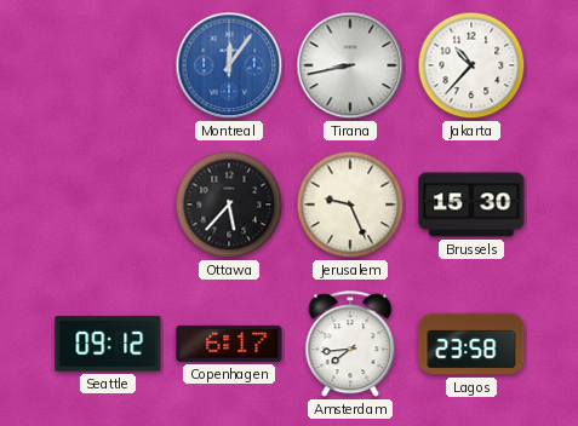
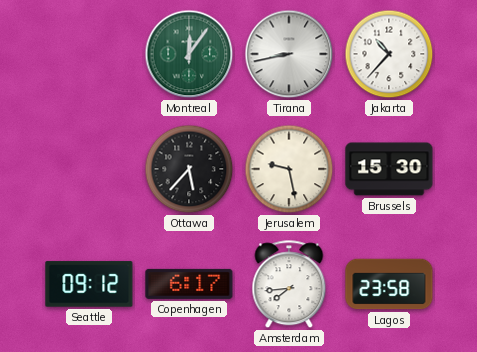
Montreal dial: blue -> green
Jerusalem: 9:26 -> 9:28
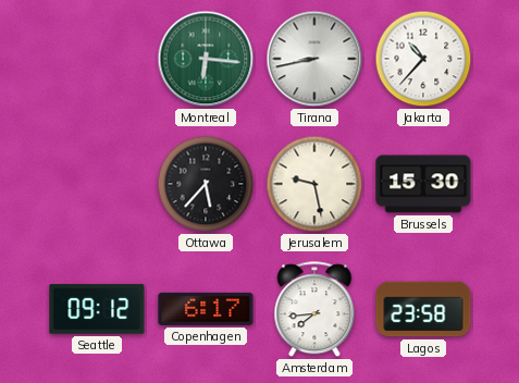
Montreal: 12:06 -> 6:16
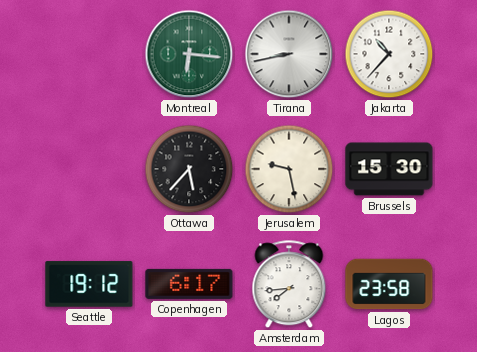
Seattle: 09:12 -> 19:12
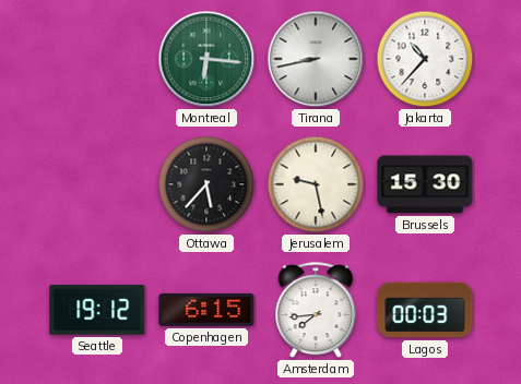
Copenhagen: 6:17 -> 6:15
Lagos: 23:58 -> 00:03
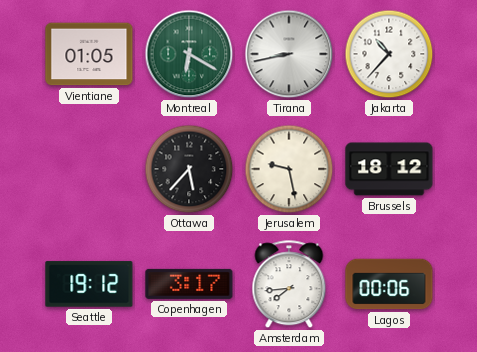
Vientiane: none -> 01:05
Montreal: 6:16 -> 6:20
Brussels: 15:30 -> 18:12
Copenhagen: 6:15 -> 3:17
Lagos: 00:03 -> 00:06
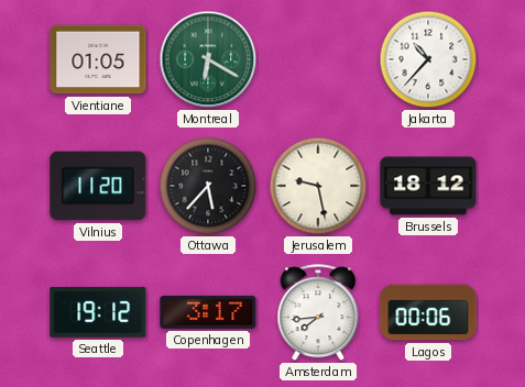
Tirana: 8:43 -> none
Vilnius: none -> 11:20
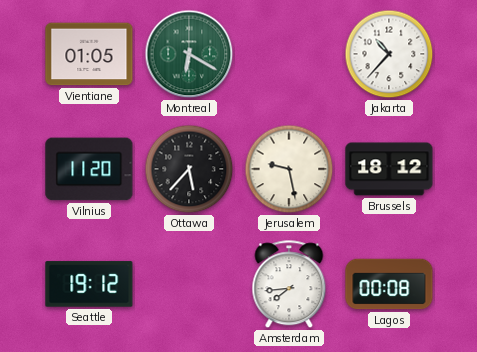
Copenhagen: 3:17 -> none
Lagos: 00:06 -> 00:08
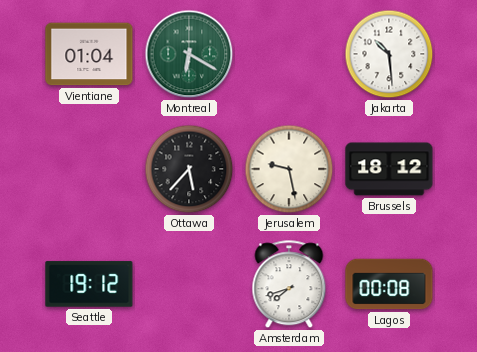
Vientiane: 01:05 -> 01:04
Jakarta: 10:37 -> 10:29
Vilnius: 11:20 -> none
Amsterdam: 7:44 -> 7:42
